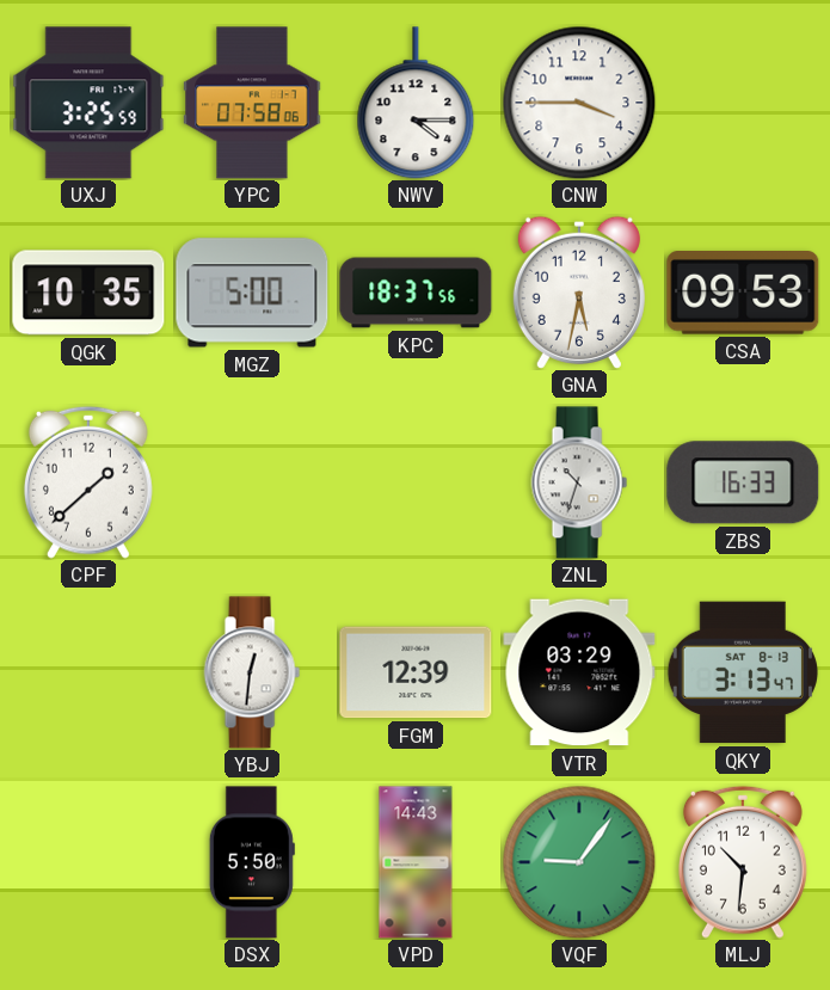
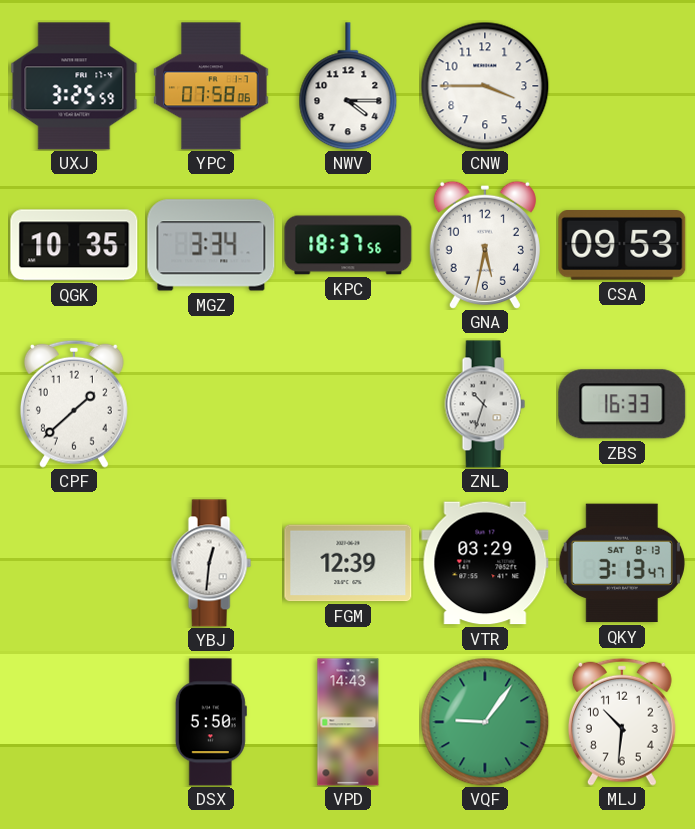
MGZ: 5:00 -> 3:34
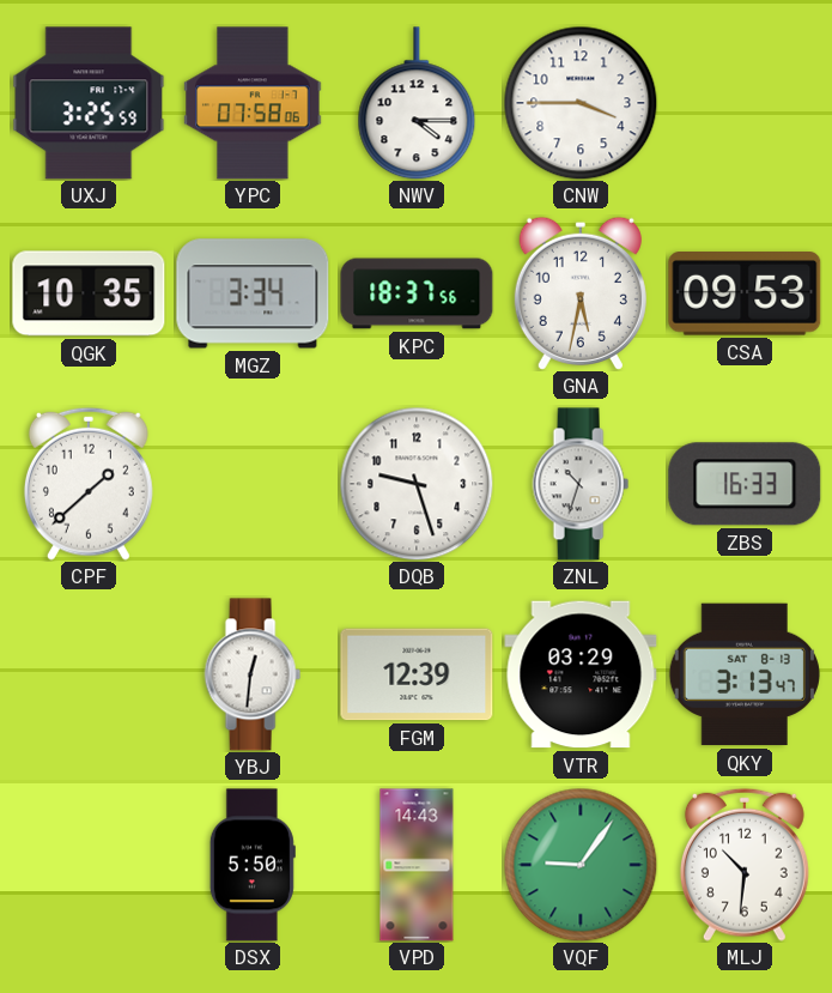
DQB: none -> 9:27
